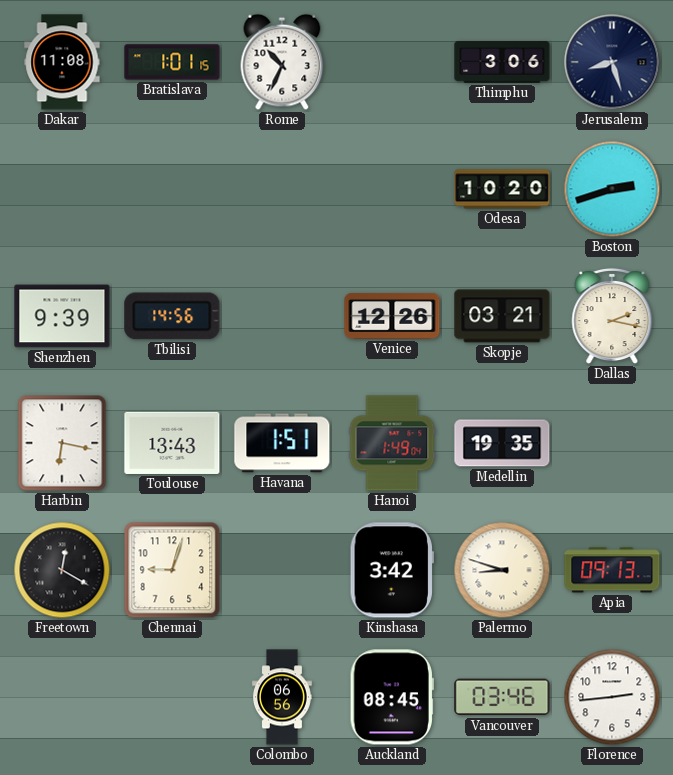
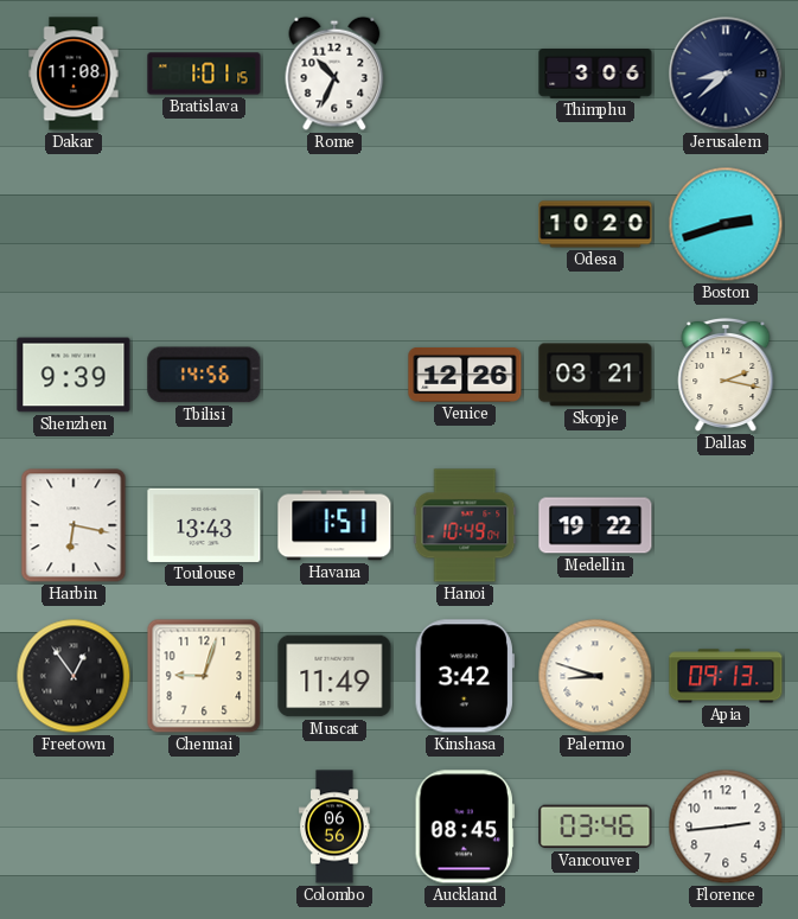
Jerusalem: 8:27 -> 8:38
Hanoi: 1:49 -> 10:49
Medellin: 19:35 -> 19:22
Freetown: 12:20 -> 12:54
Muscat: none -> 11:49
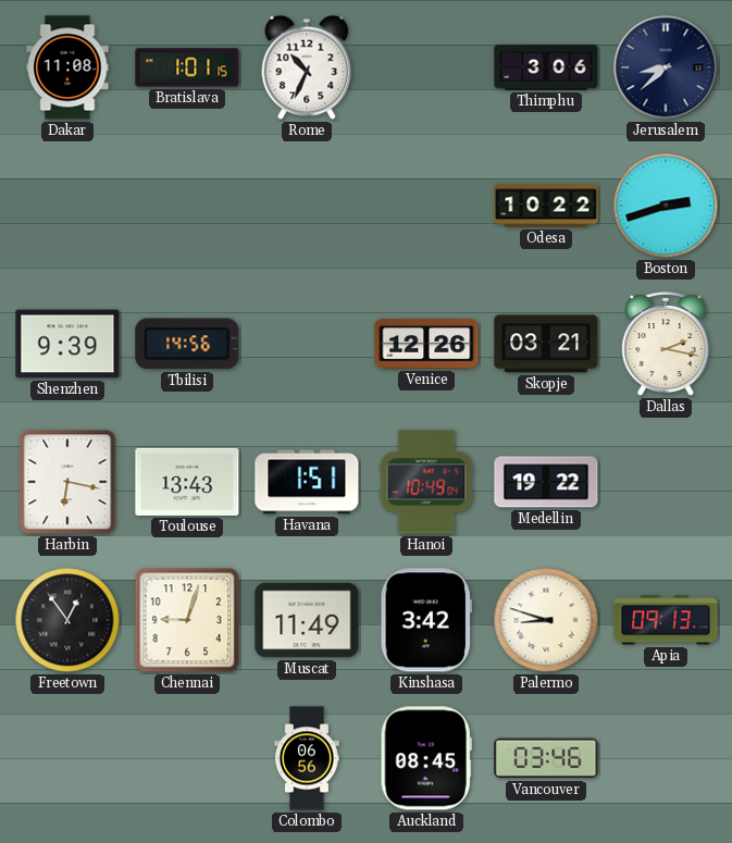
Odesa: 10:20 -> 10:22
Florence: 2:44 -> none
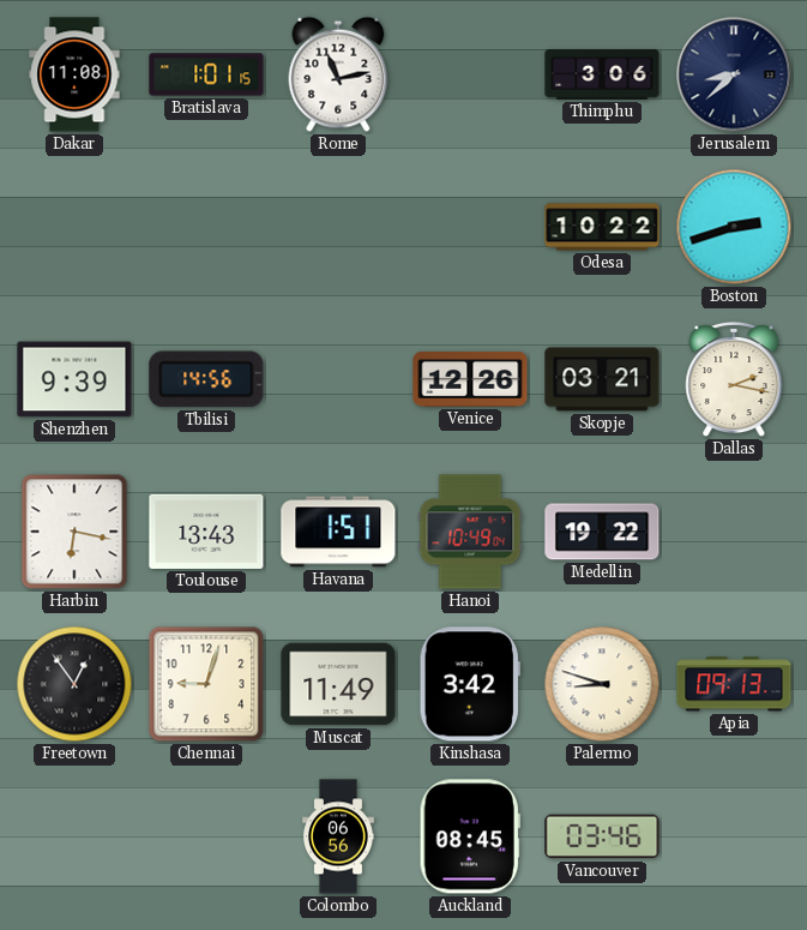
Rome: 10:34 -> 11:13
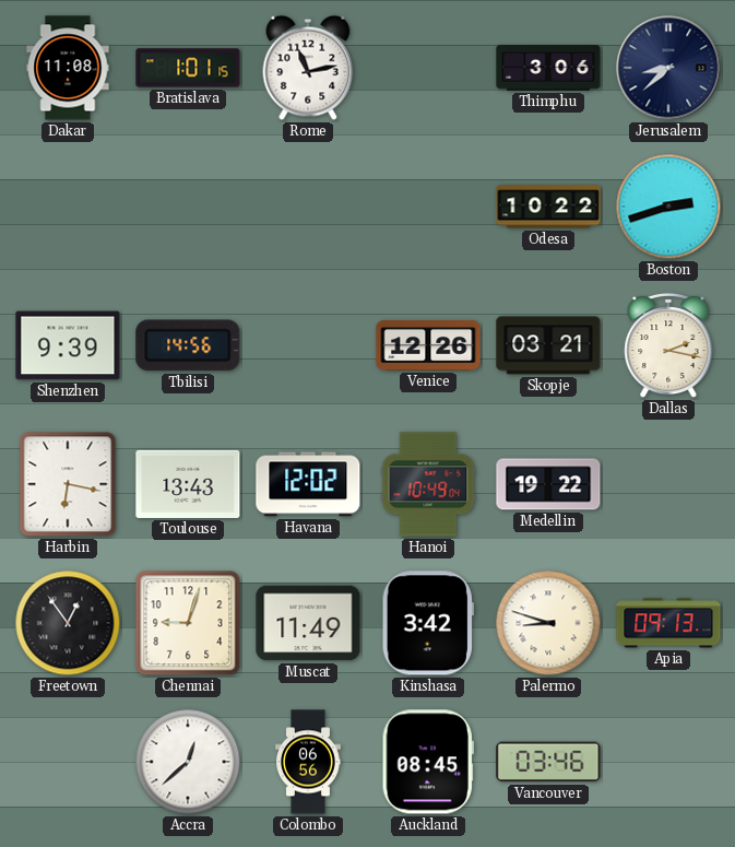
Havana: 1:51 -> 12:02
Accra: none -> 12:38
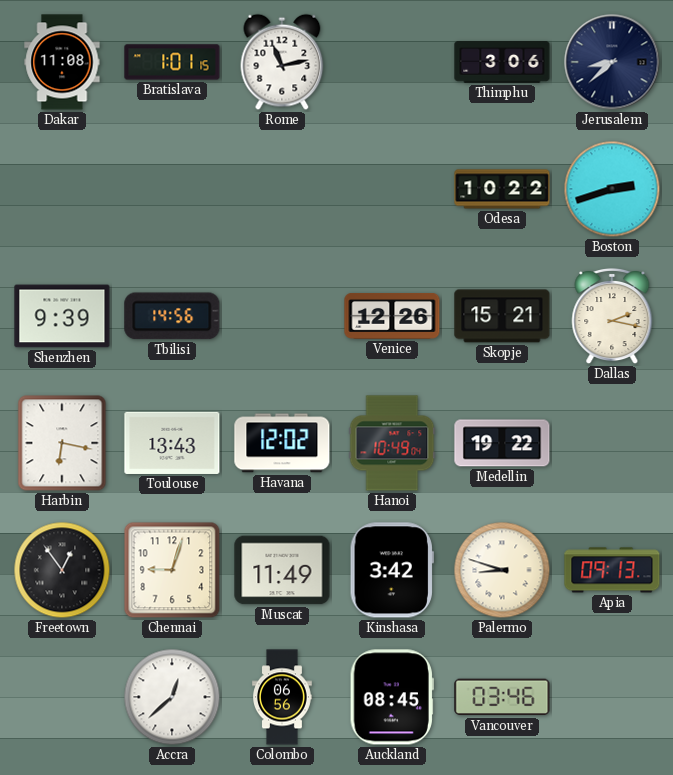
Skopje: 03:21 -> 15:21
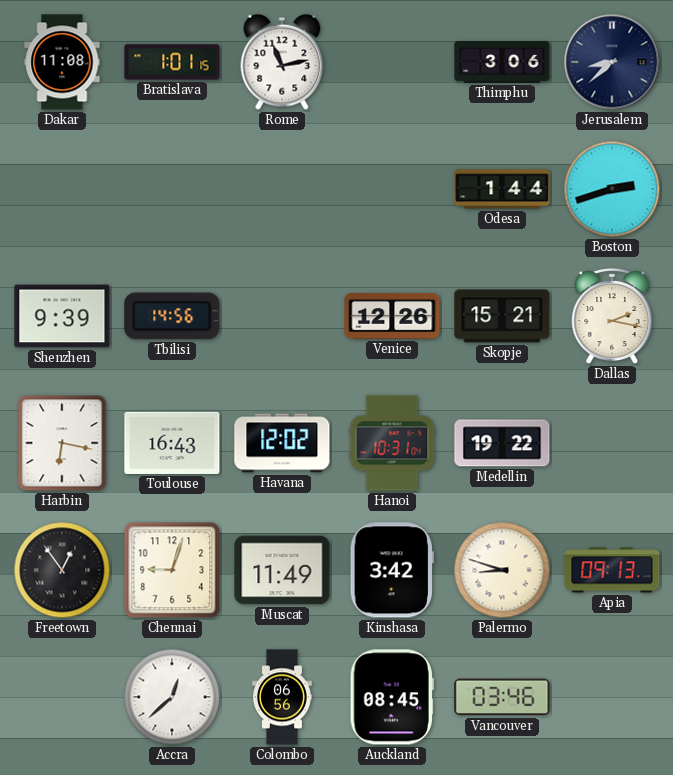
Odesa: 10:22 -> 1:44
Toulouse: 13:43 -> 16:43
Hanoi: 10:49 -> 10:31
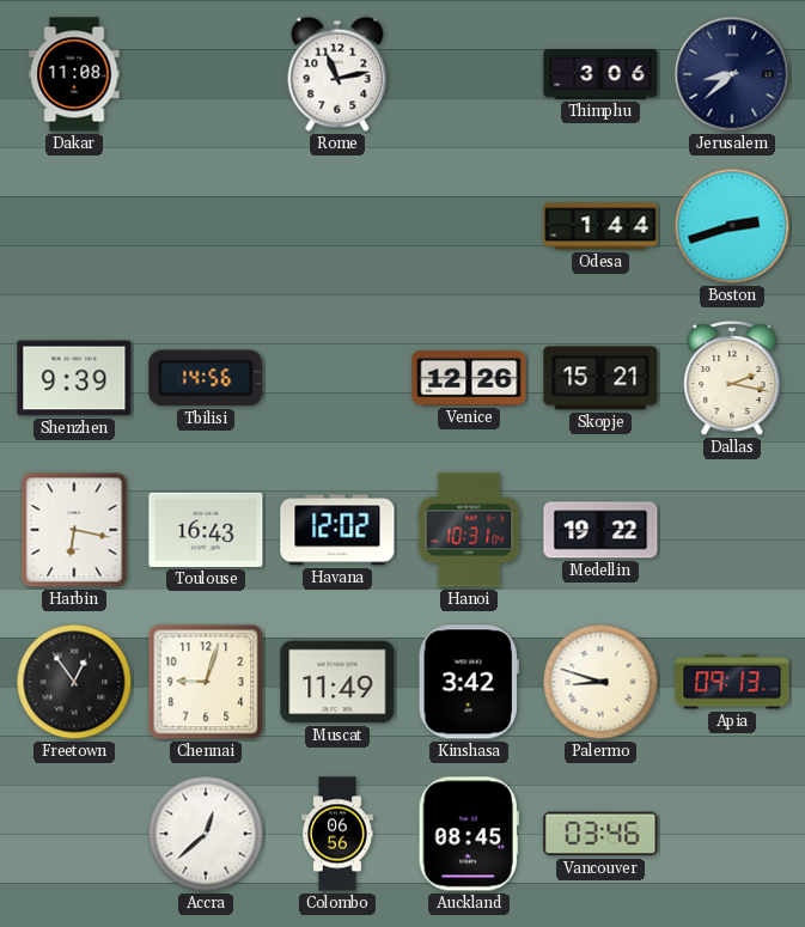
Bratislava: 1:01 -> none
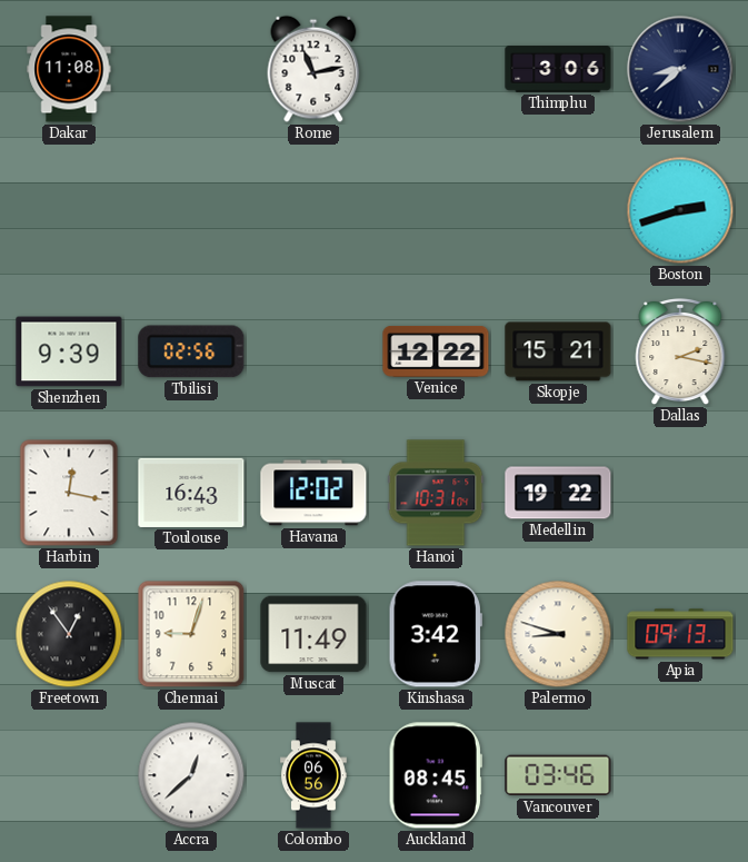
Odesa: 1:44 -> none
Tbilisi: 14:56 -> 02:56
Venice: 12:26 -> 12:22
Harbin: 6:17 -> 12:17
